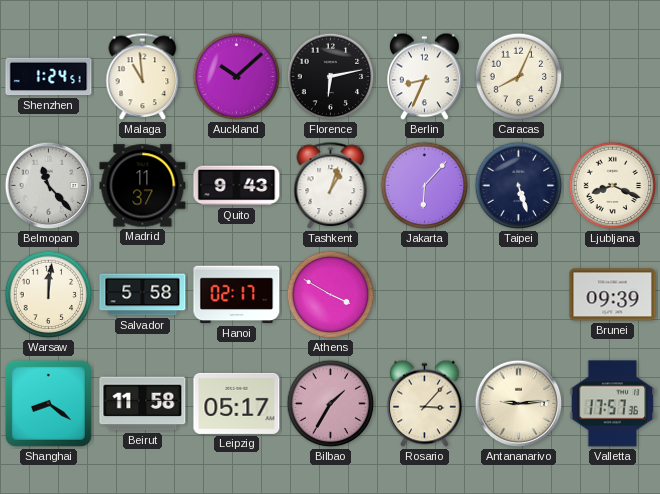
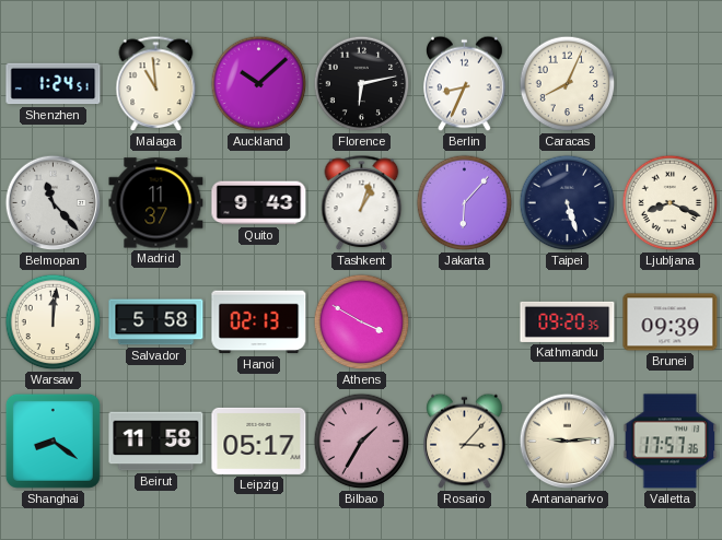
Hanoi: 02:17 -> 02:13
Kathmandu: none -> 09:20
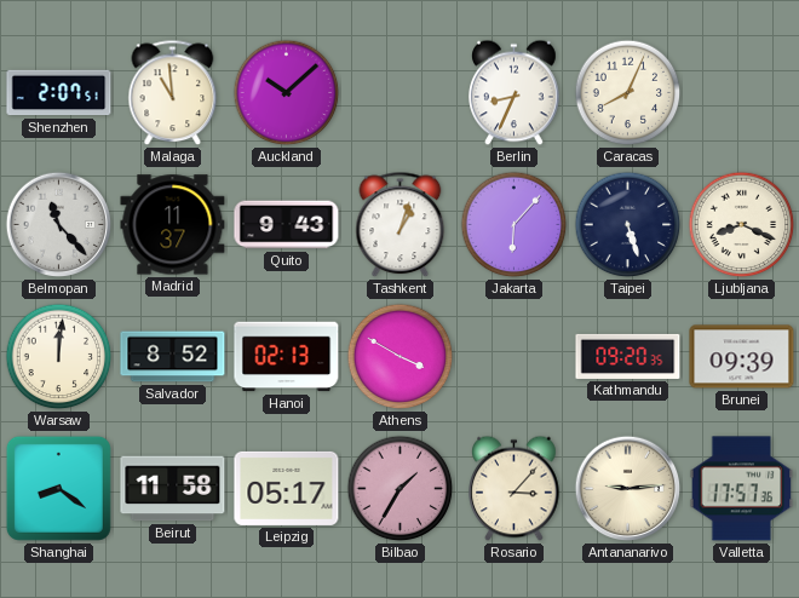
Shenzhen: 1:24 -> 2:07
Florence: 6:13 -> none
Salvador: 5:58 -> 8:52
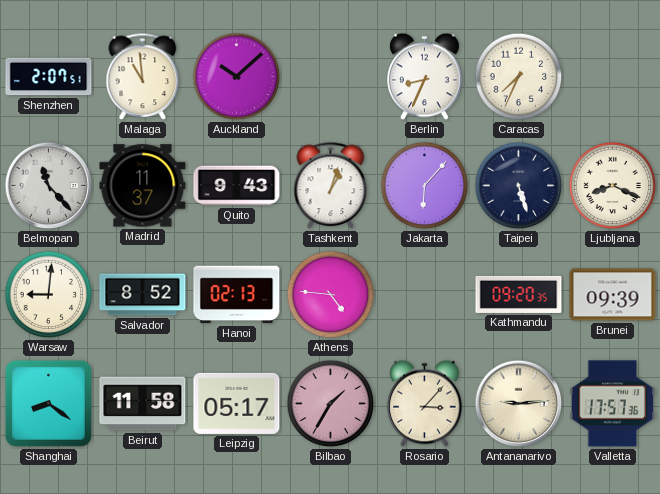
Caracas: 8:04 -> 7:34
Warsaw: 12:01 -> 9:01
Athens: 3:50 -> 4:46
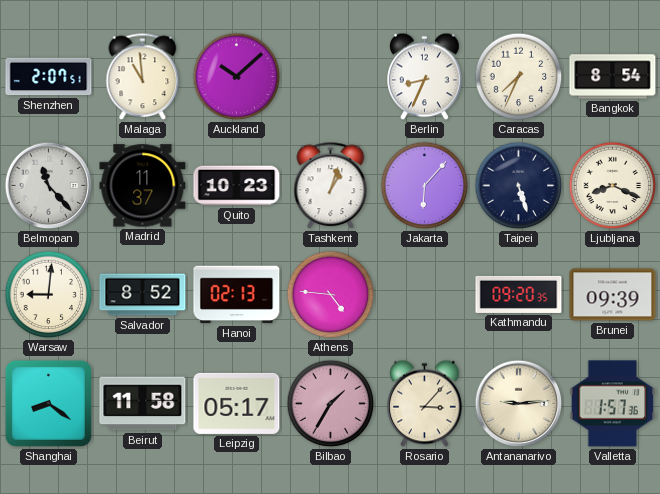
Bangkok: none -> 8:54
Quito: 9:43 -> 10:23
Valletta: 17:57 -> 1:57
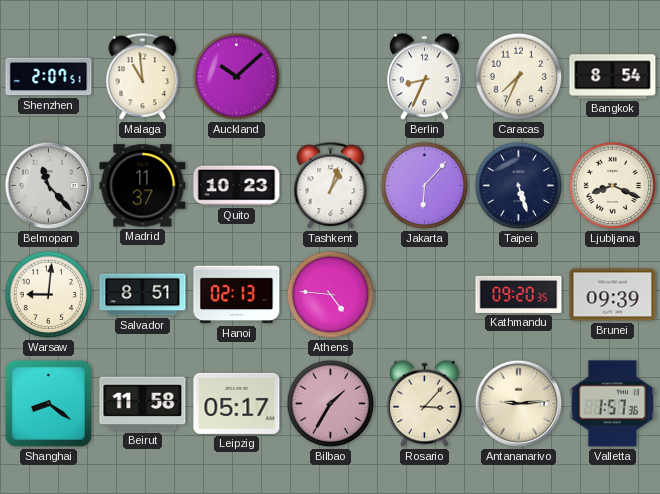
Salvador: 8:52 -> 8:51
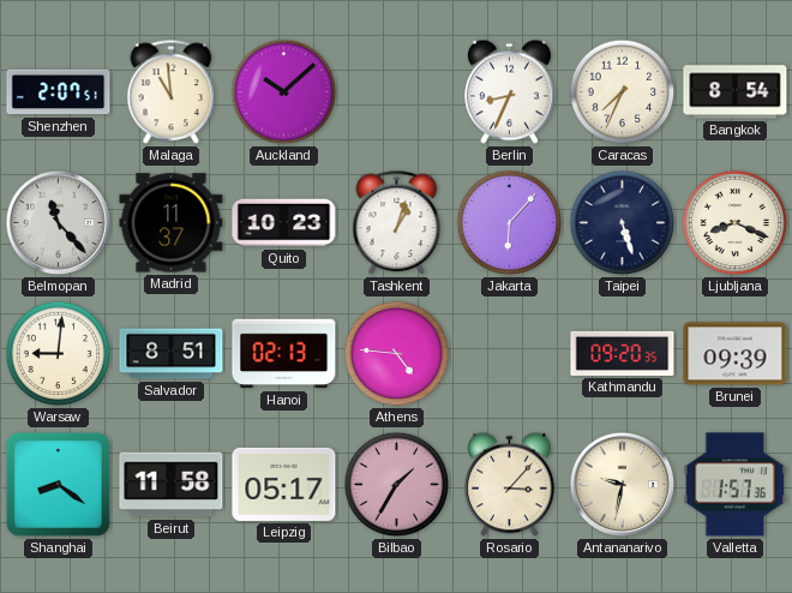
Antananarivo: 9:14 -> 9:32
